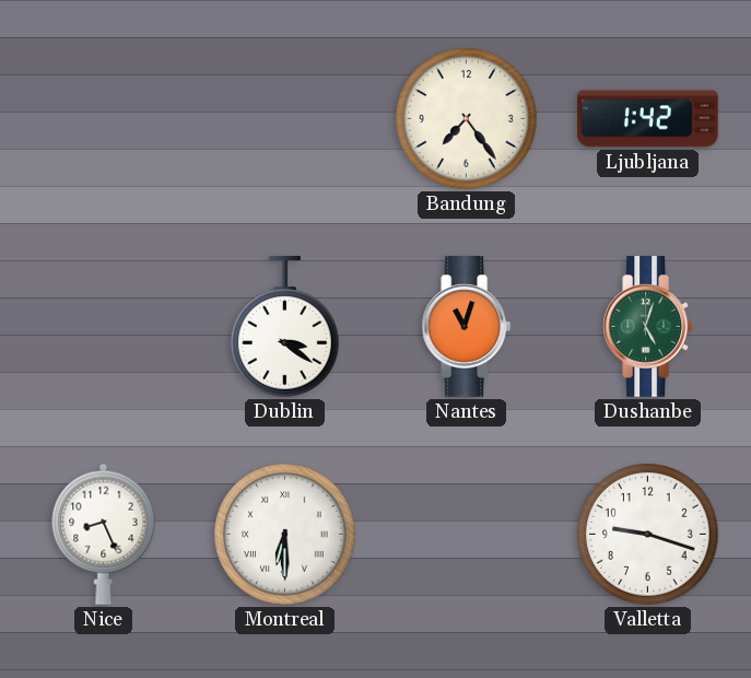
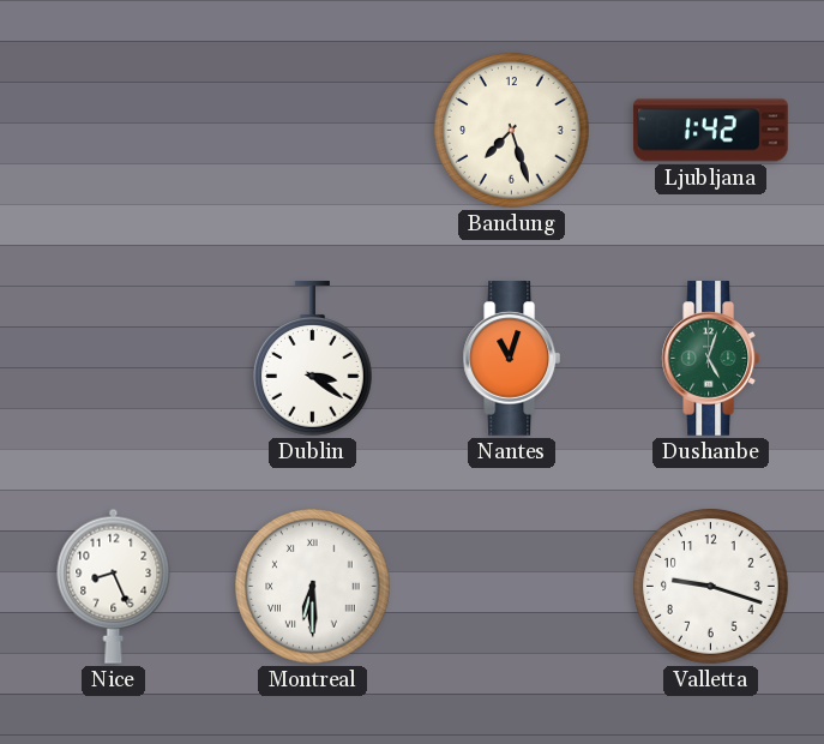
Bandung: 7:24 -> 7:27
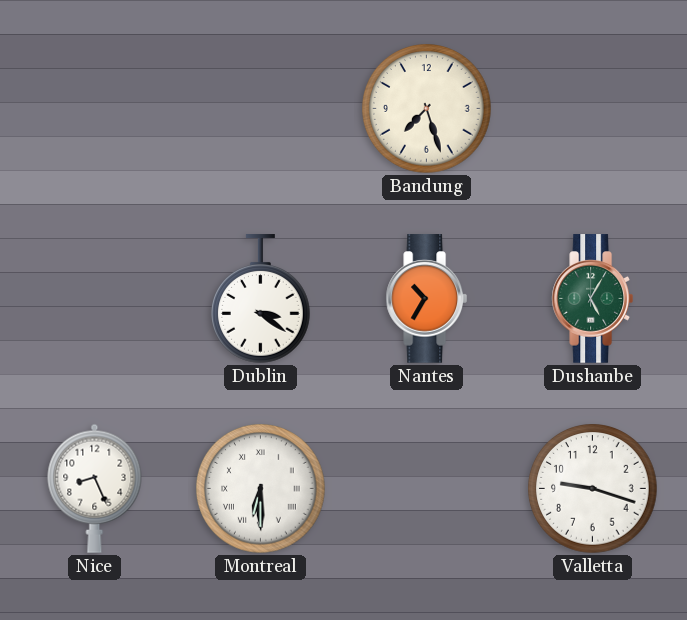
Ljubljana: 1:42 -> none
Nantes: 11:03 -> 10:35
Dushanbe: 5:03 -> 5:05
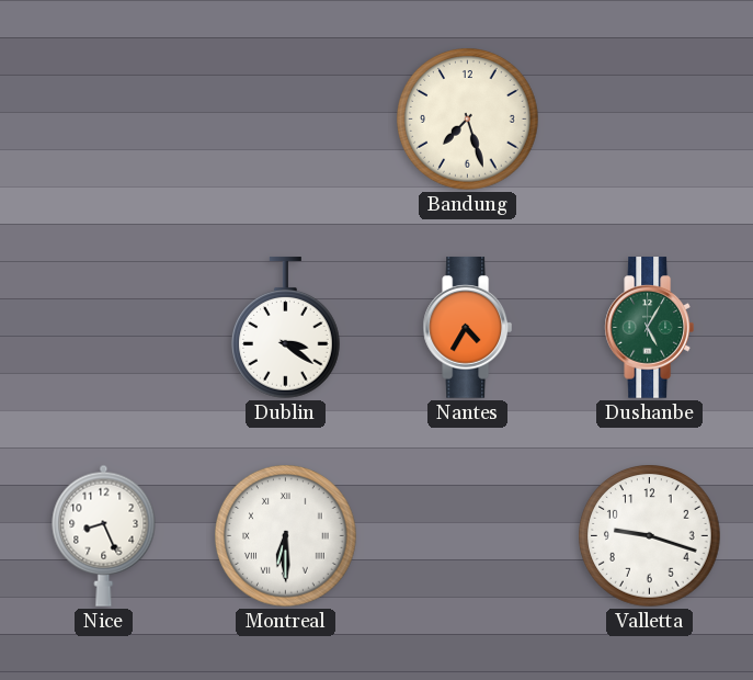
Nantes: 10:35 -> 4:35
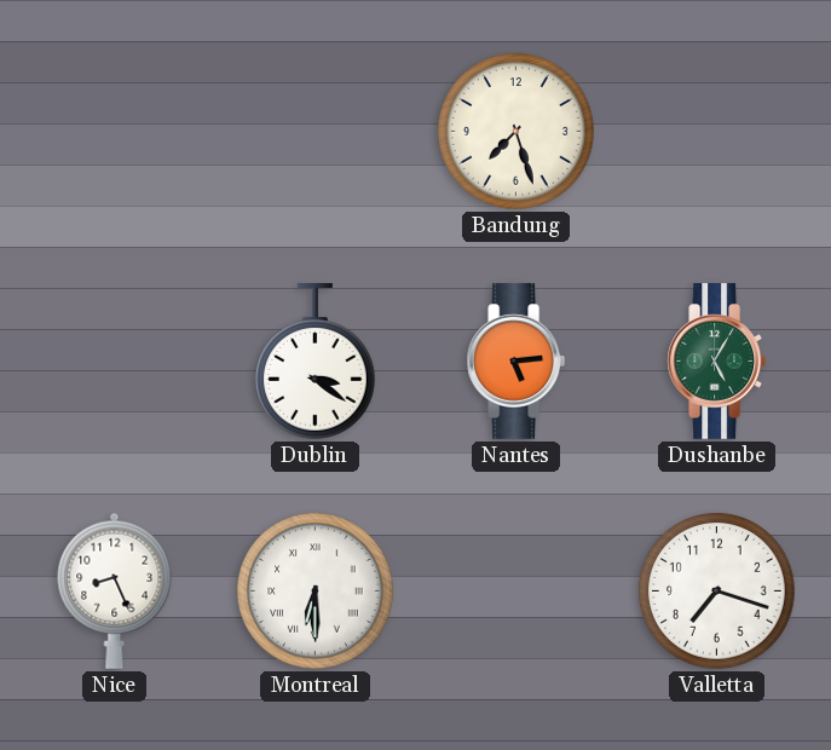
Nantes: 4:35 -> 5:14
Valletta: 9:18 -> 7:18
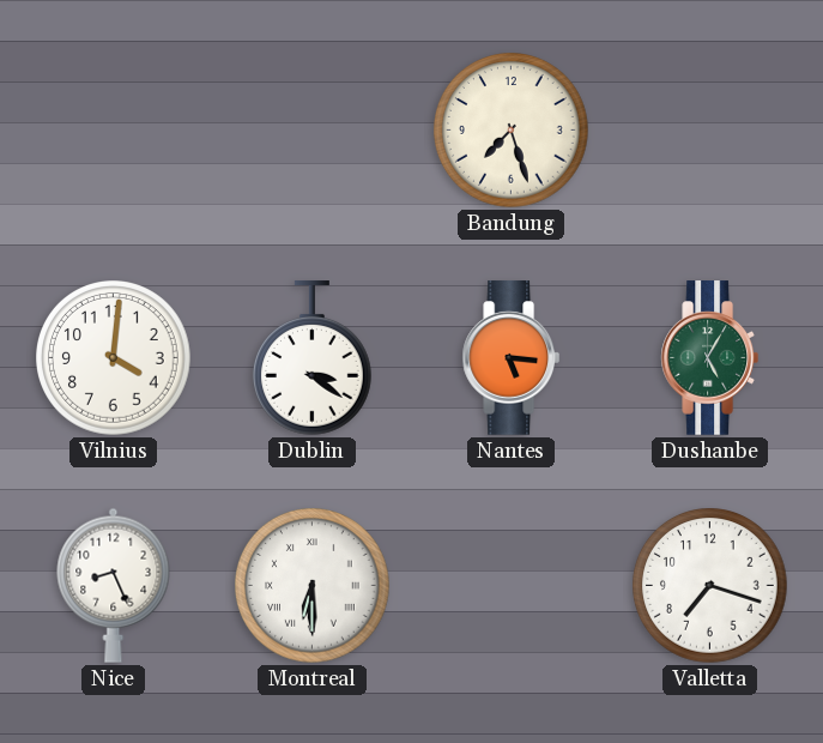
Vilnius: none -> 4:01
Nantes: 5:14 -> 5:16
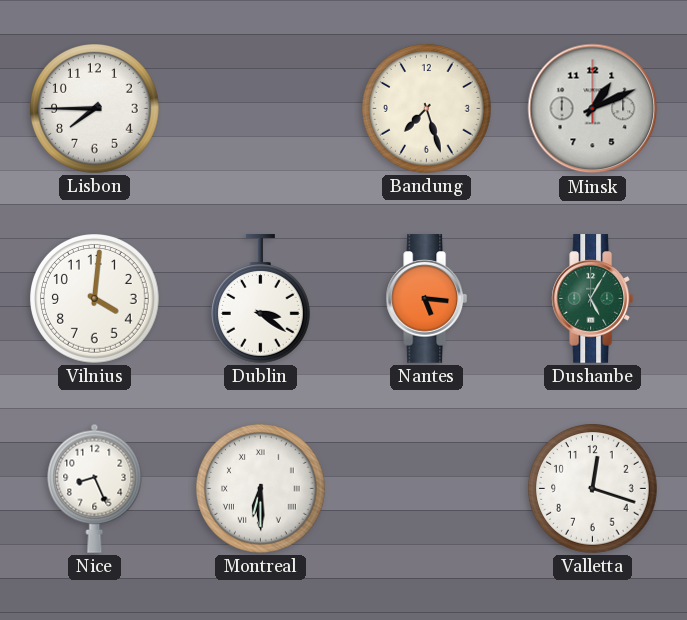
Lisbon: none -> 7:45
Minsk: none -> 1:11
Valletta: 7:18 -> 12:18
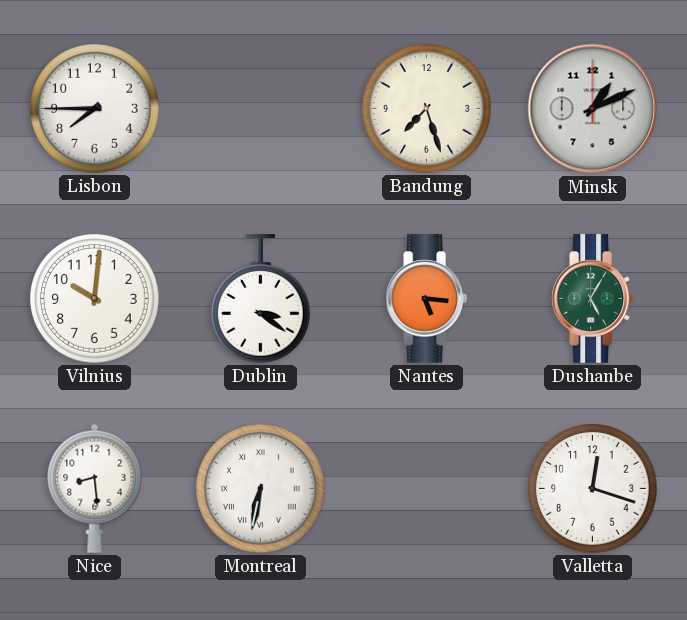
Vilnius: 4:01 -> 10:01
Nice: 8:26 -> 8:29
Montreal: 6:30 -> 6:32
